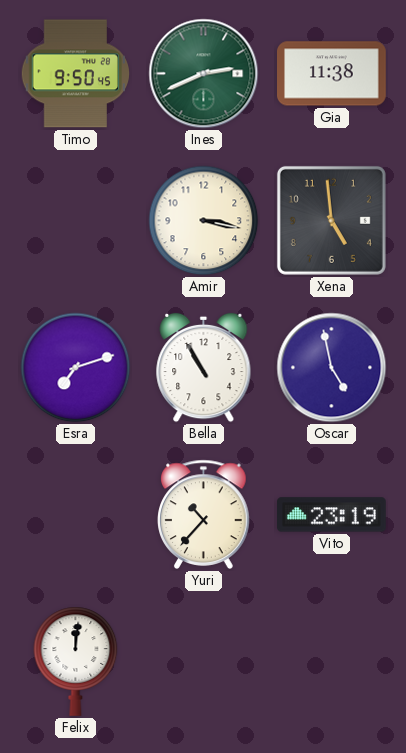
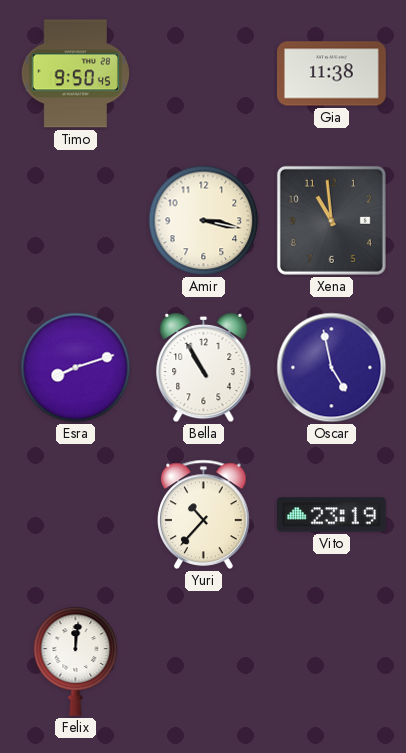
Ines: 2:41 -> none
Xena: 4:59 -> 10:59
Esra: 7:12 -> 8:12
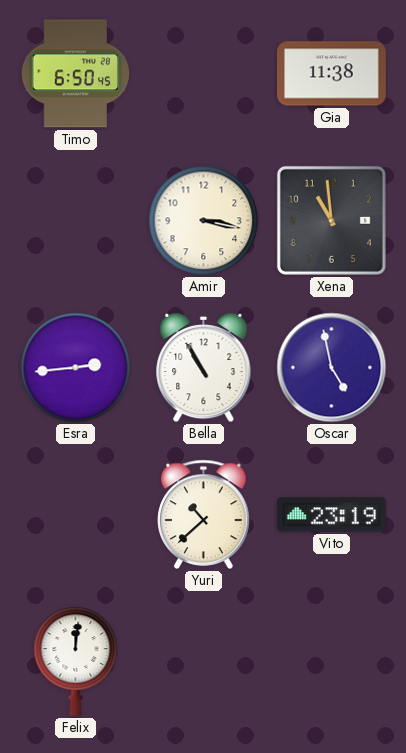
Timo: 9:50 -> 6:50
Esra: 8:12 -> 2:44
Yuri: 10:37 -> 10:38
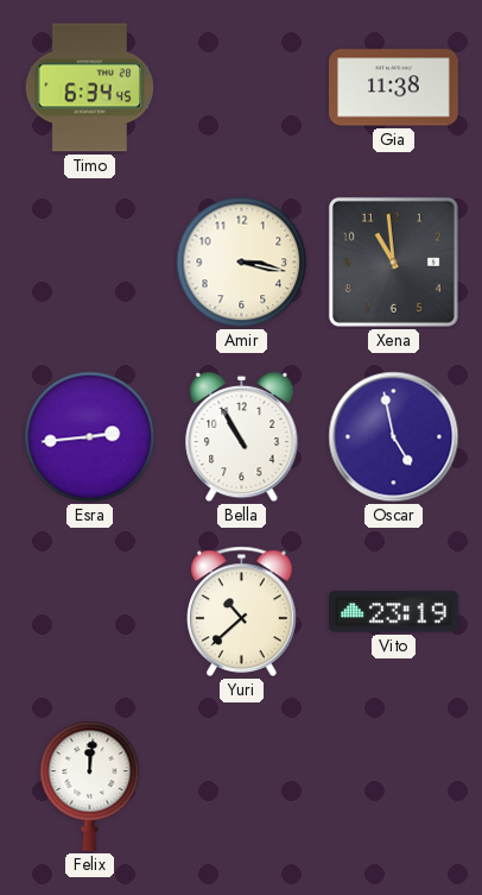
Timo: 6:50 -> 6:34
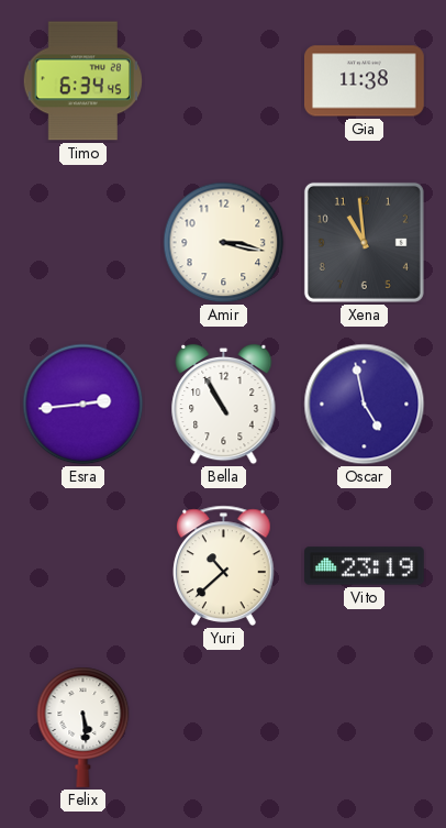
Felix: 12:01 -> 5:29
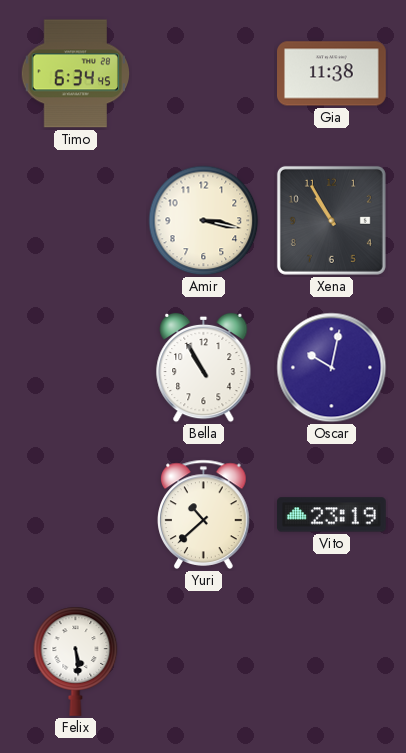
Xena: 10:59 -> 10:55
Esra: 2:44 -> none
Oscar: 4:58 -> 10:02
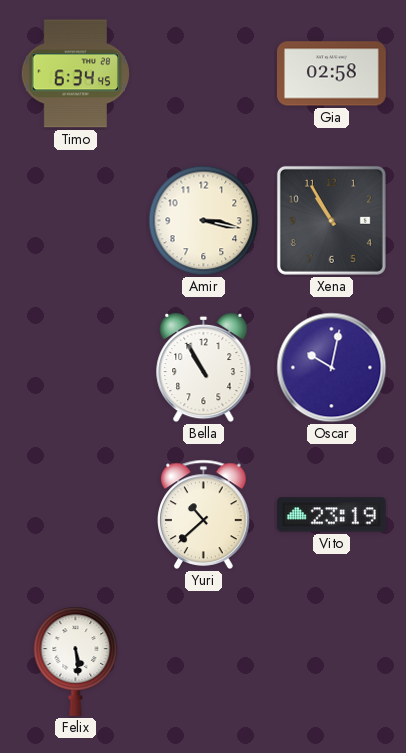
Gia: 11:38 -> 02:58
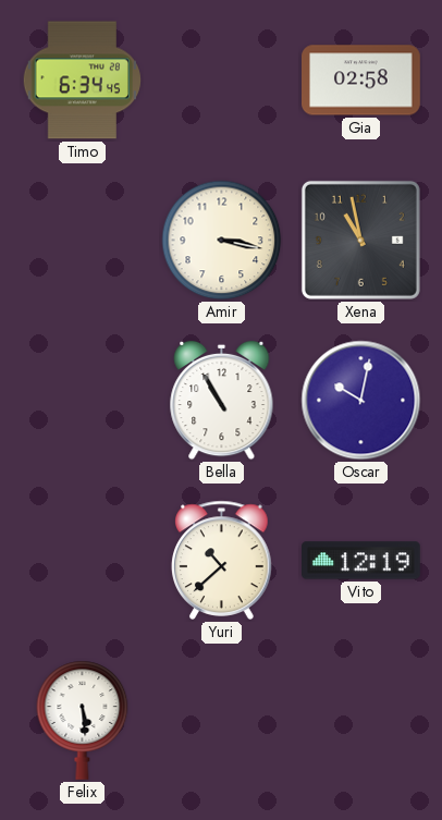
Xena: 10:55 -> 10:58
Vito: 23:19 -> 12:19
